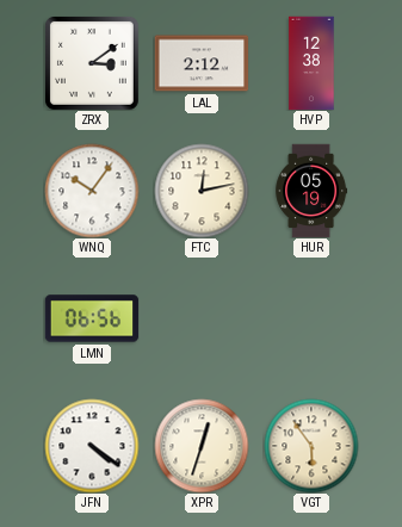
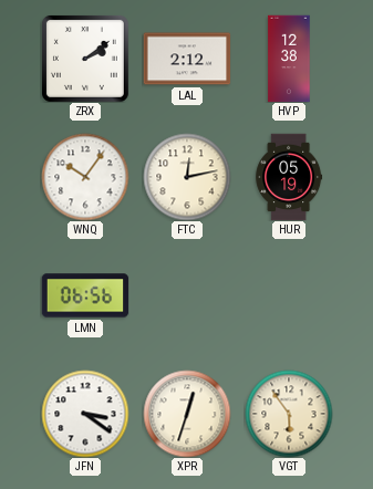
ZRX: 3:09 -> 2:09
JFN: 4:21 -> 3:21
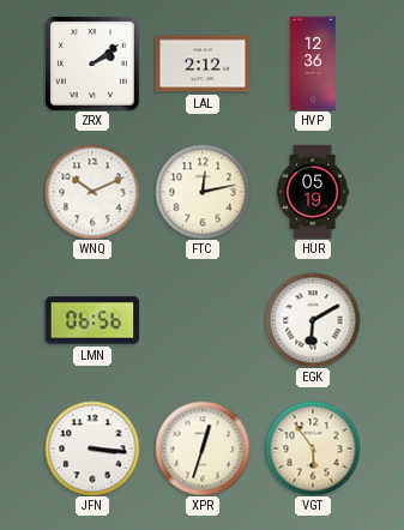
HVP: 12:38 -> 12:36
WNQ: 10:06 -> 10:11
EGK: none -> 6:10
JFN: 3:21 -> 3:16
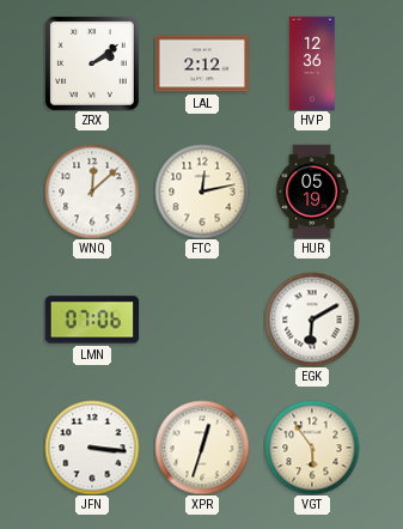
WNQ: 10:11 -> 12:08
LMN: 06:56 -> 07:06
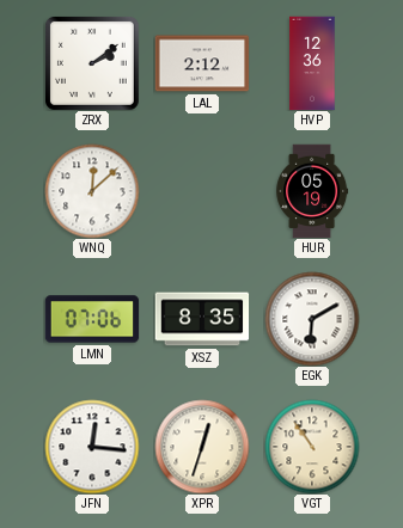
FTC: 12:13 -> none
XSZ: none -> 8:35
JFN: 3:16 -> 12:16
VGT: 5:54 -> 10:54
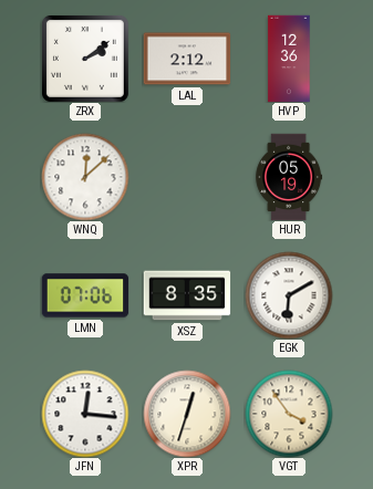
VGT: 10:54 -> 3:54
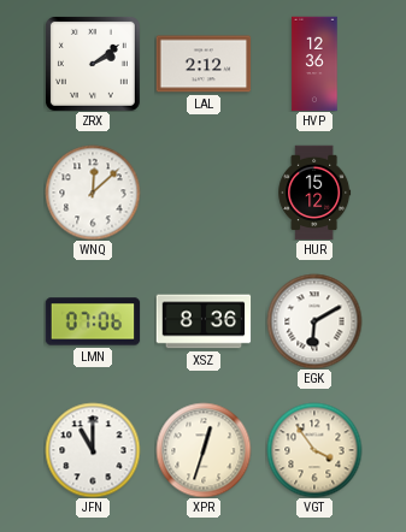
HUR: 05:19 -> 15:12
XSZ: 8:35 -> 8:36
JFN: 12:16 -> 11:00
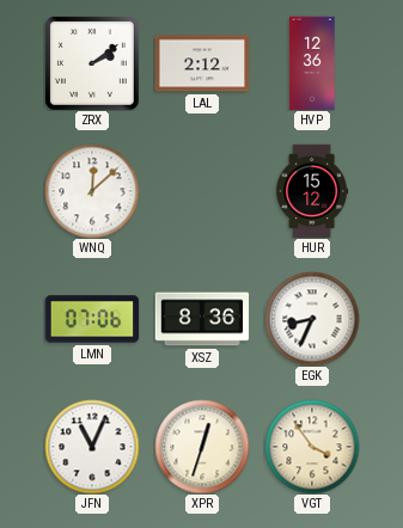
EGK: 6:10 -> 8:34
JFN: 11:00 -> 11:04
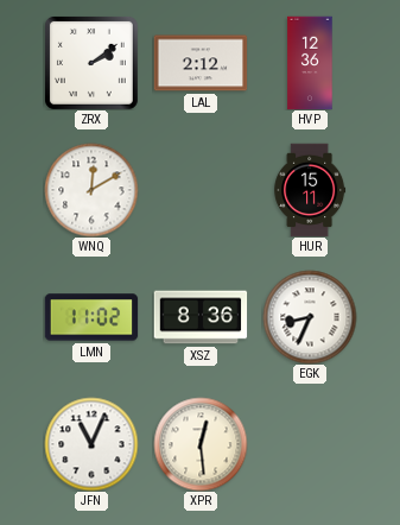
WNQ: 12:08 -> 12:10
HUR: 15:12 -> 15:11
LMN: 07:06 -> 11:02
XPR: 12:33 -> 12:29
VGT: 3:54 -> none
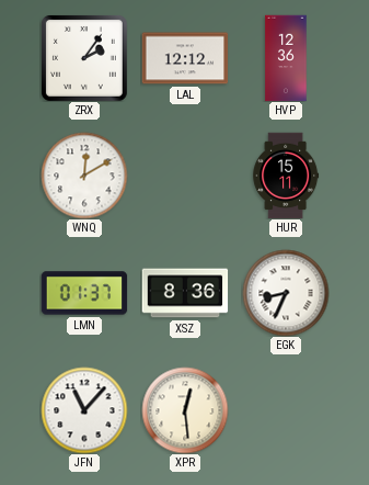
ZRX: 2:09 -> 2:06
LAL: 2:12 -> 12:12
LMN: 11:02 -> 01:37
JFN: 11:04 -> 11:07
